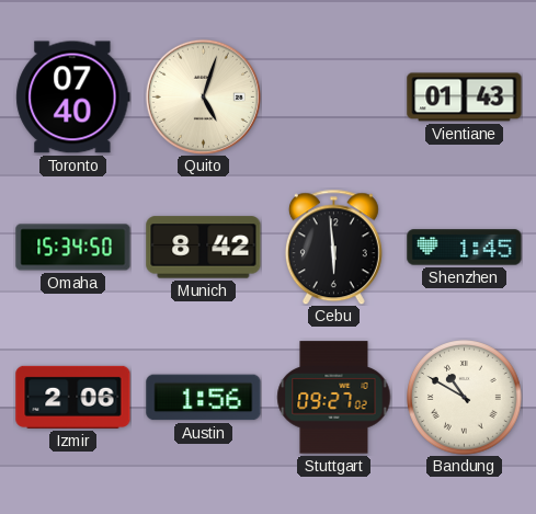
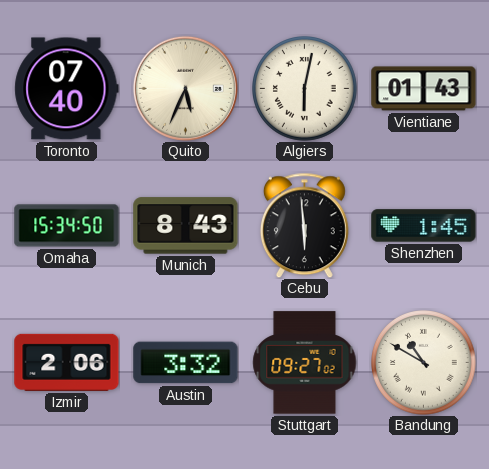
Quito: 5:03 -> 5:34
Algiers: none -> 6:02
Munich: 8:42 -> 8:43
Austin: 1:56 -> 3:32
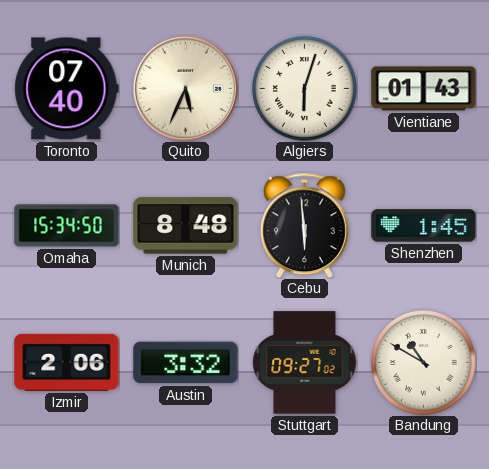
Algiers: 6:02 -> 6:03
Munich: 8:43 -> 8:48
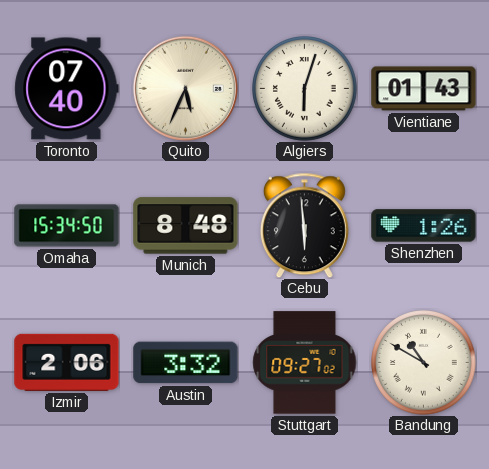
Shenzhen: 1:45 -> 1:26
